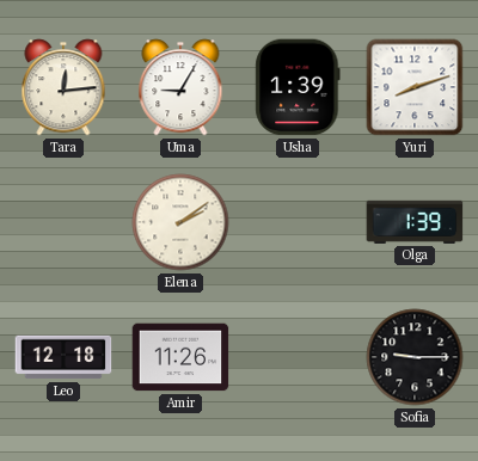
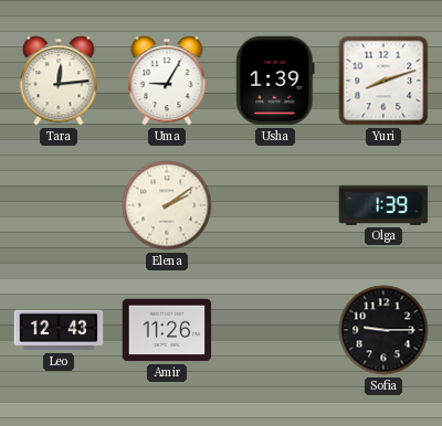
Leo: 12:18 -> 12:43
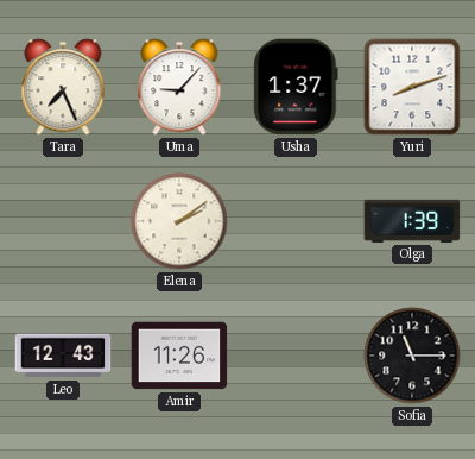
Tara: 12:14 -> 7:26
Uma: 9:05 -> 9:07
Usha: 1:39 -> 1:37
Sofia: 9:15 -> 11:15
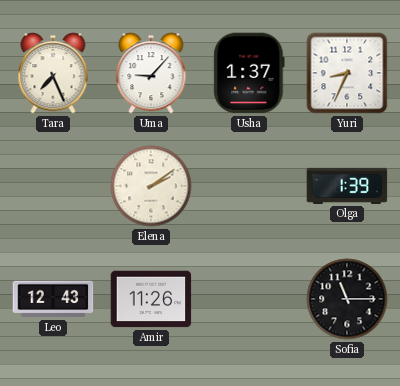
Yuri: 8:12 -> 8:34
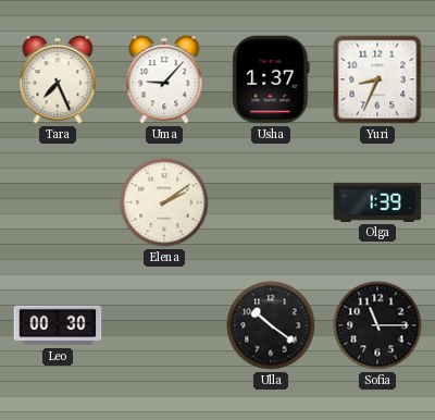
Leo: 12:43 -> 00:30
Amir: 11:26 -> none
Ulla: none -> 10:21
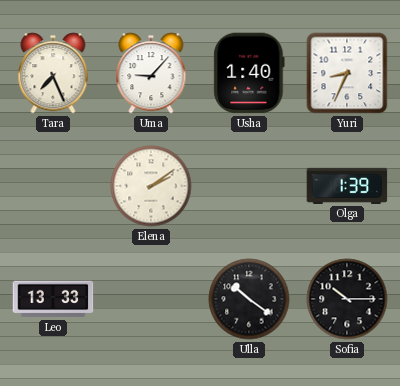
Usha: 1:37 -> 1:40
Leo: 00:30 -> 13:33
Sofia: 11:15 -> 10:15
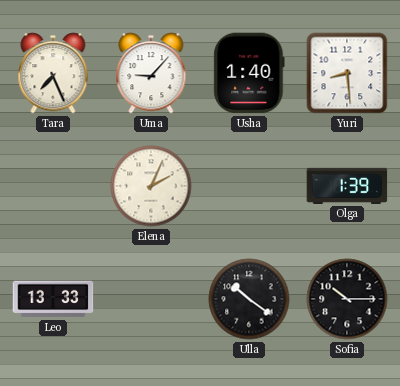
Yuri: 8:34 -> 8:29
Elena: 2:09 -> 2:04
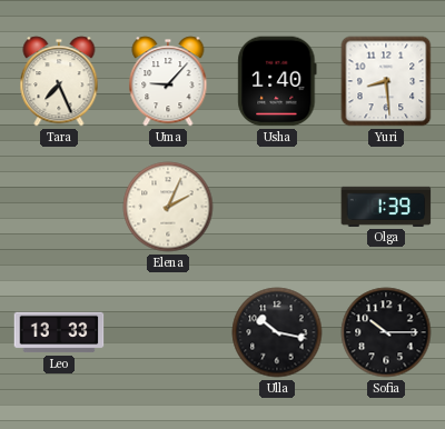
Ulla: 10:21 -> 10:17
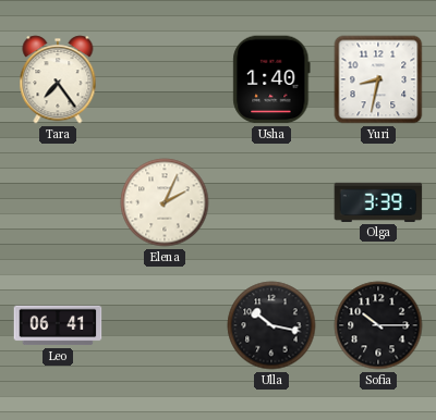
Tara: 7:26 -> 7:24
Uma: 9:07 -> none
Yuri: 8:29 -> 8:32
Olga: 1:39 -> 3:39
Leo: 13:33 -> 06:41
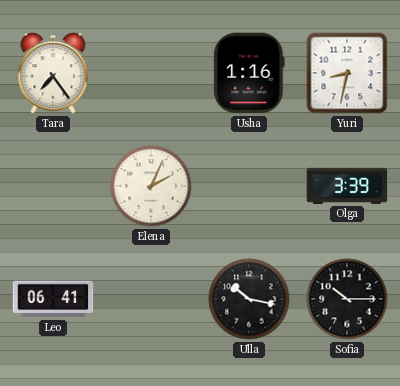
Usha: 1:40 -> 1:16
